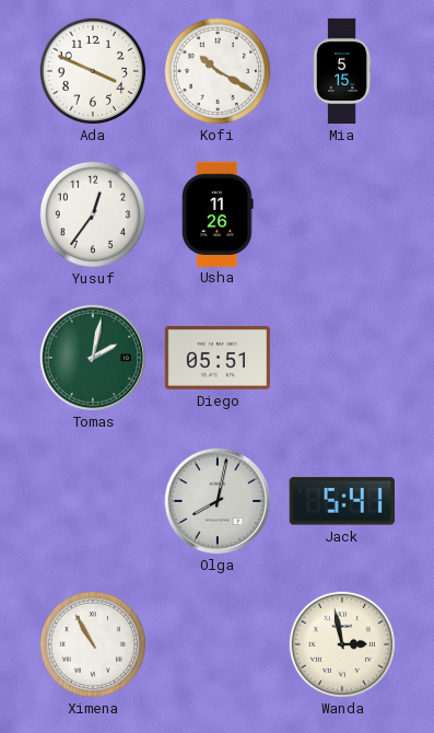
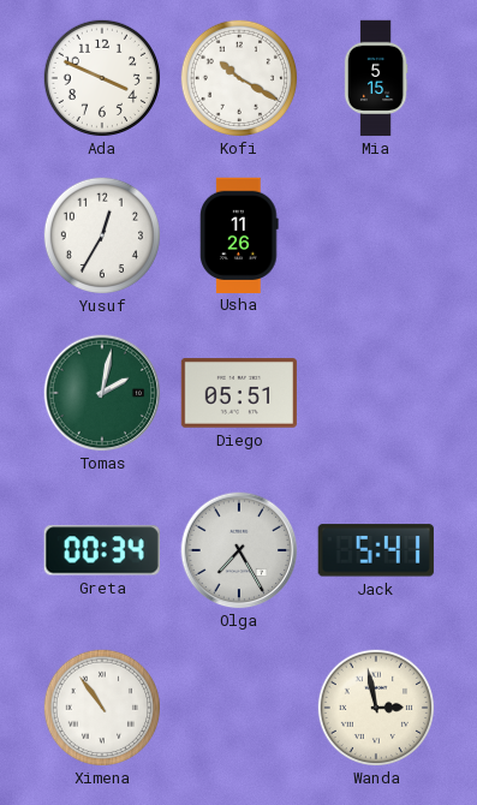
Yusuf: 12:36 -> 12:35
Greta: none -> 00:34
Olga: 8:02 -> 7:25
Ximena: 10:55 -> 10:54
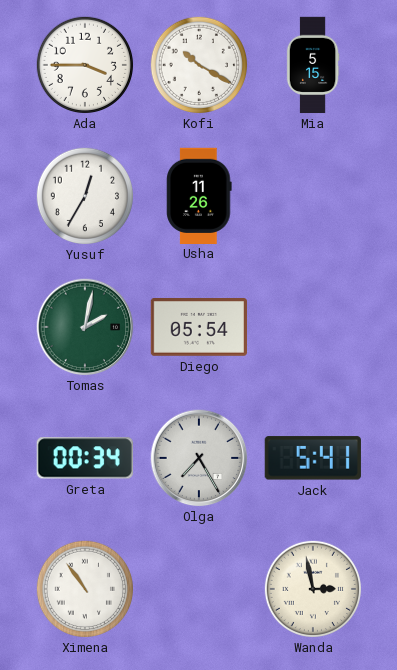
Ada: 3:49 -> 3:45
Diego: 05:51 -> 05:54
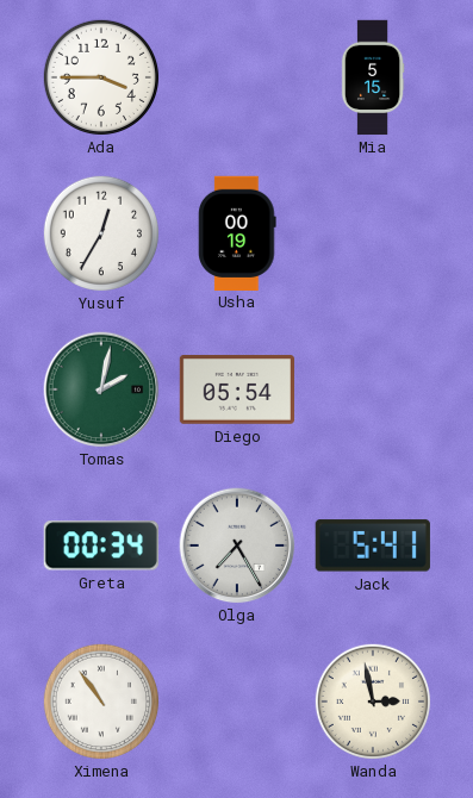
Kofi: 10:20 -> none
Usha: 11:26 -> 00:19
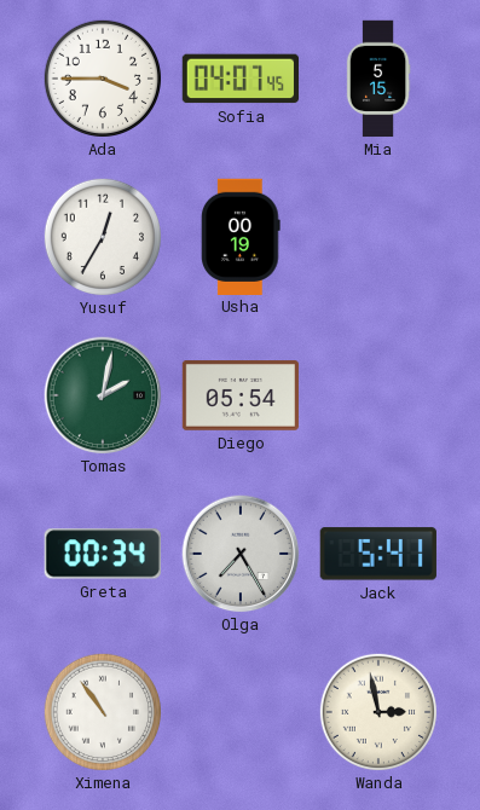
Sofia: none -> 04:07
